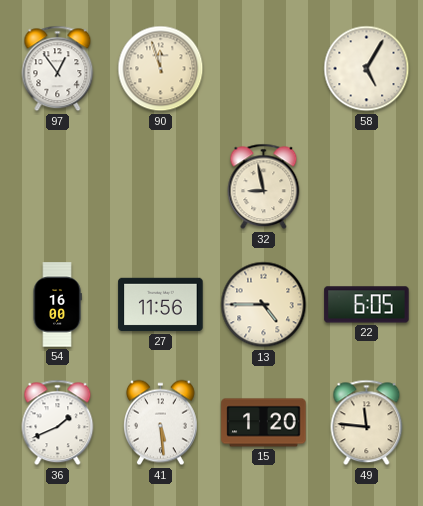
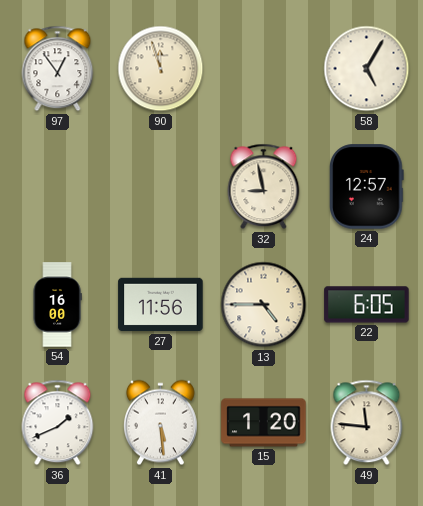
24: none -> 12:57
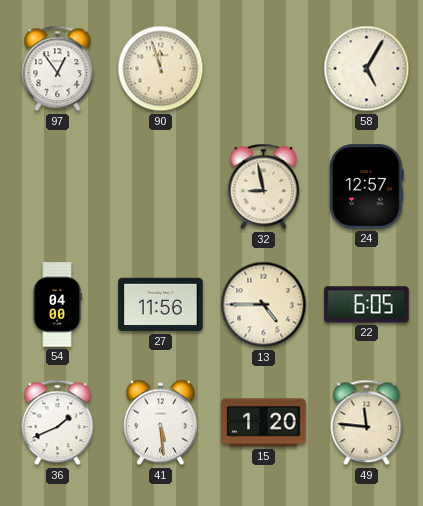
54: 16:00 -> 04:00
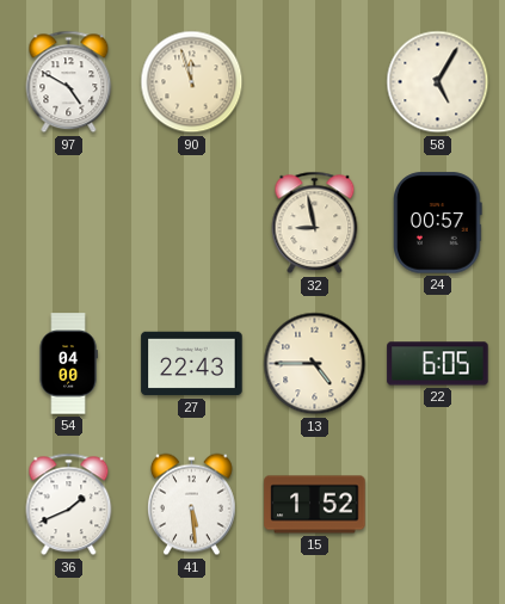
97: 12:54 -> 4:50
24: 12:57 -> 00:57
27: 11:56 -> 22:43
15: 1:20 -> 1:52
49: 11:46 -> none
